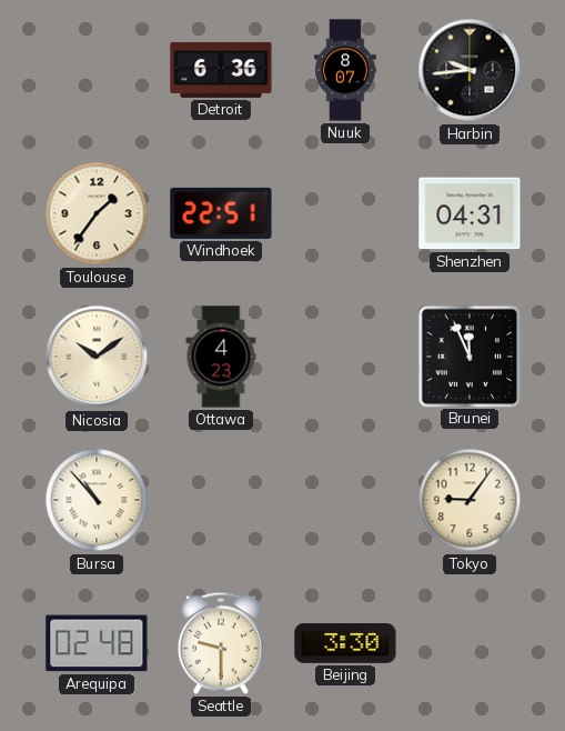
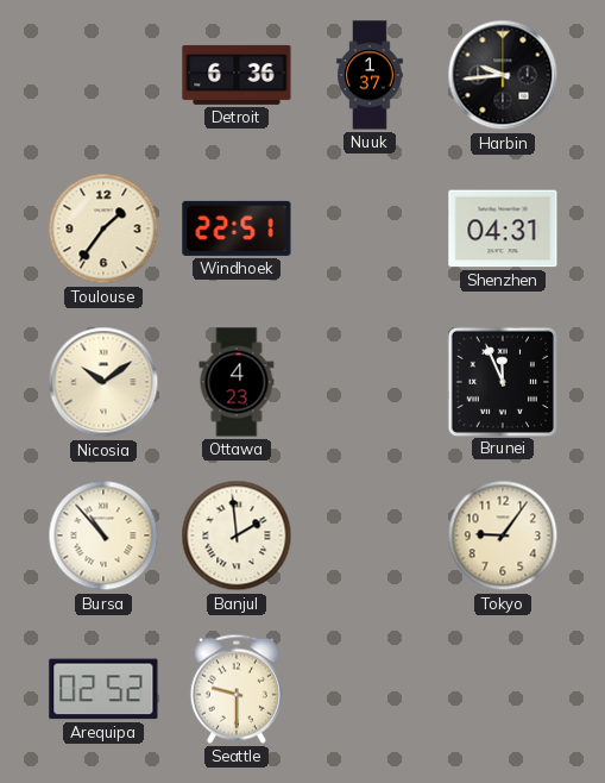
Nuuk: 8:07 -> 1:37
Banjul: none -> 1:59
Arequipa: 02:48 -> 02:52
Beijing: 3:30 -> none
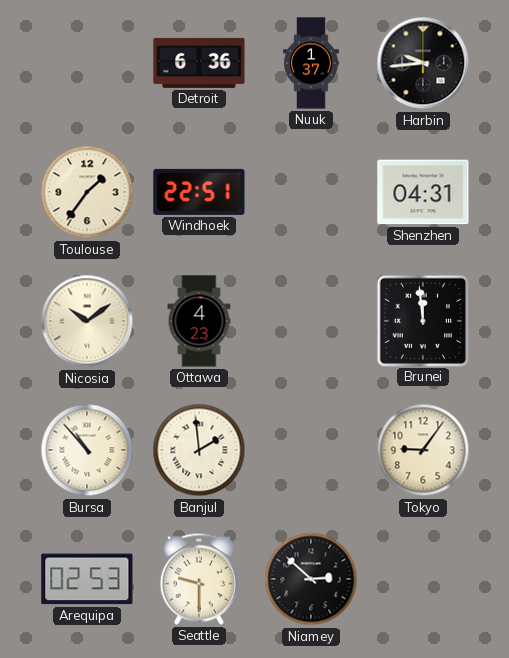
Brunei: 11:56 -> 11:59
Arequipa: 02:52 -> 02:53
Niamey: none -> 2:52
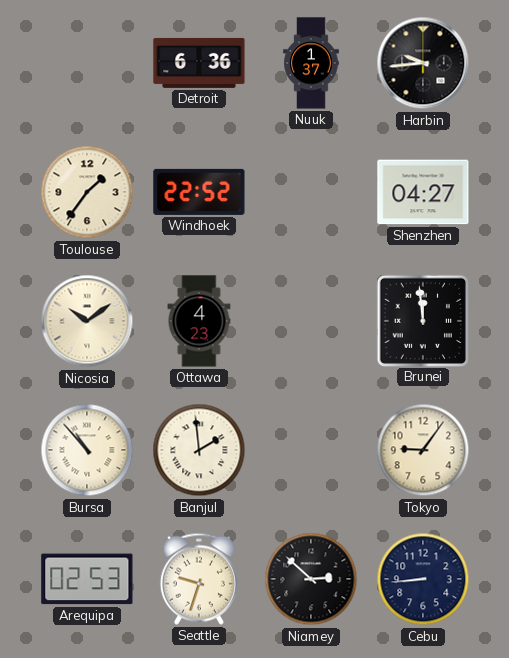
Windhoek: 22:51 -> 22:52
Shenzhen: 04:31 -> 04:27
Seattle: 9:30 -> 9:33
Cebu: none -> 8:44
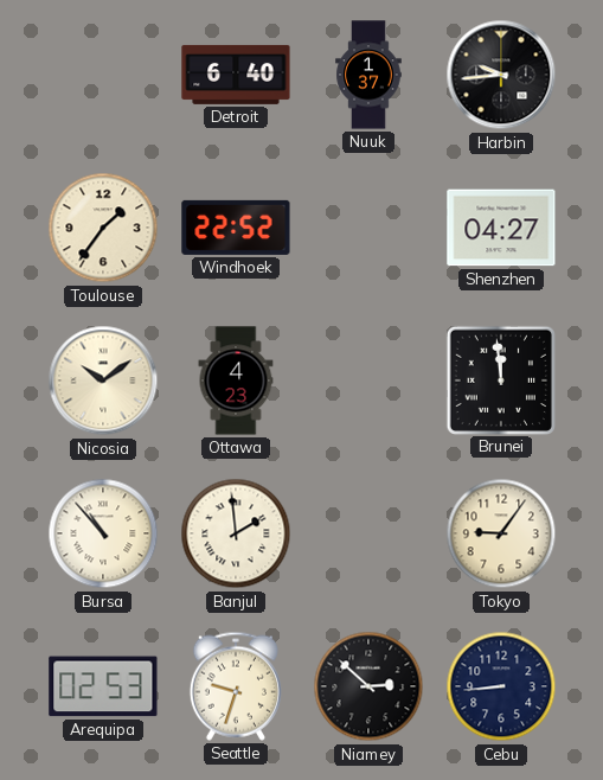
Detroit: 6:36 -> 6:40
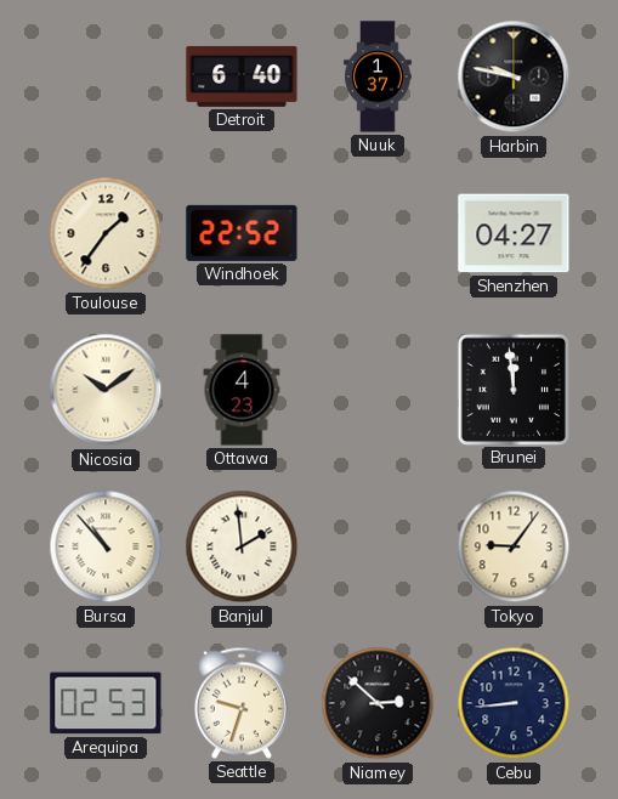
Harbin: 9:44 -> 9:47
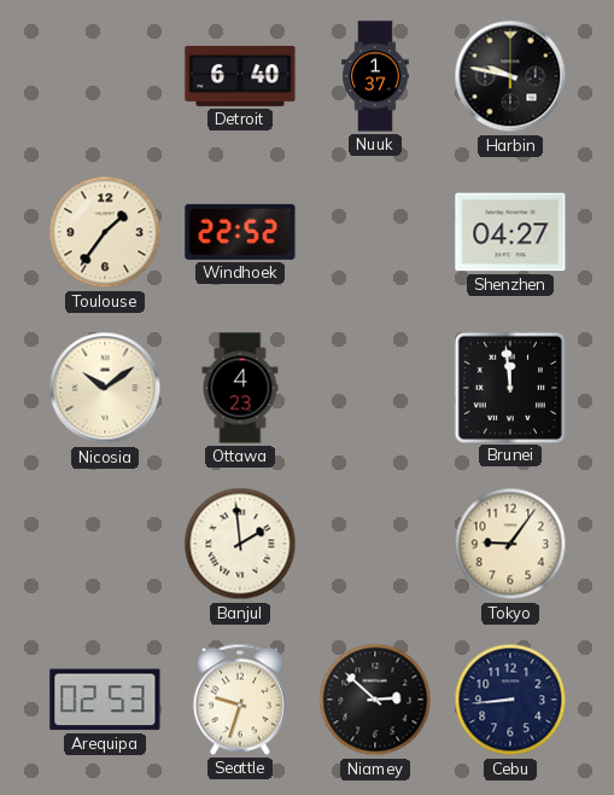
Bursa: 10:53 -> none
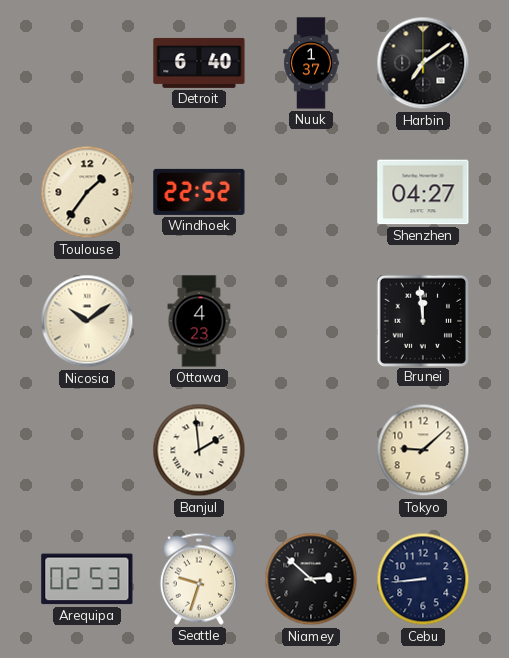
Harbin: 9:47 -> 7:09
Tokyo: 9:06 -> 9:08
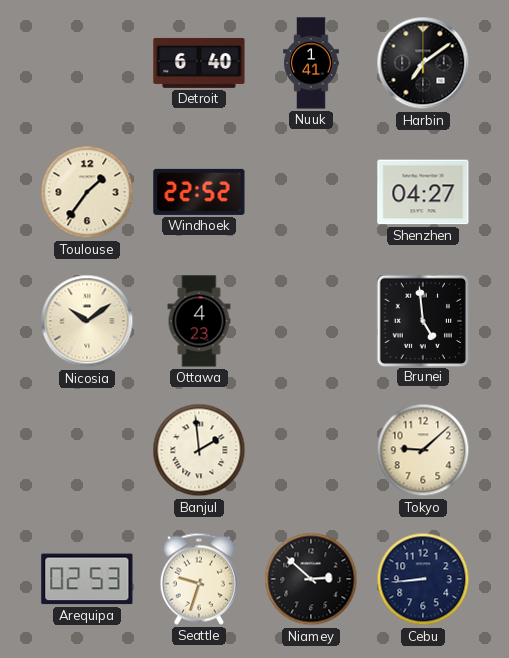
Nuuk: 1:37 -> 1:41
Brunei: 11:59 -> 4:59
